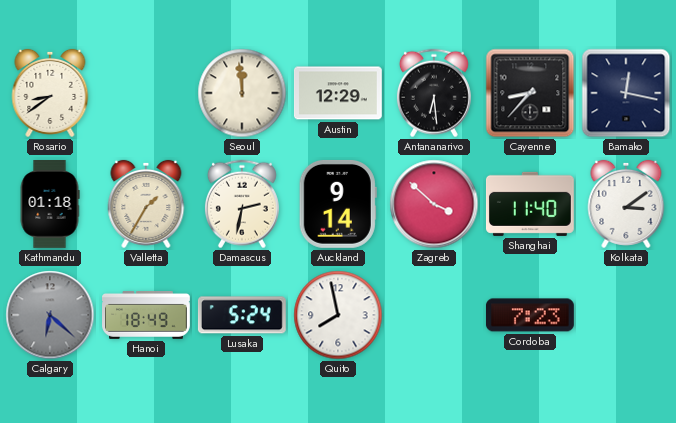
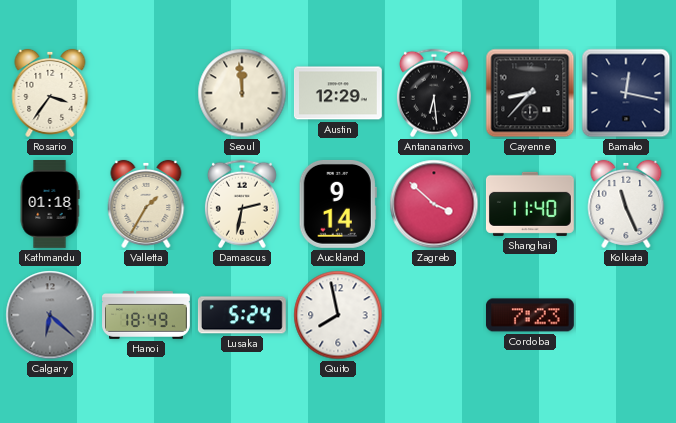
Rosario: 8:39 -> 3:36
Kolkata: 3:09 -> 11:26
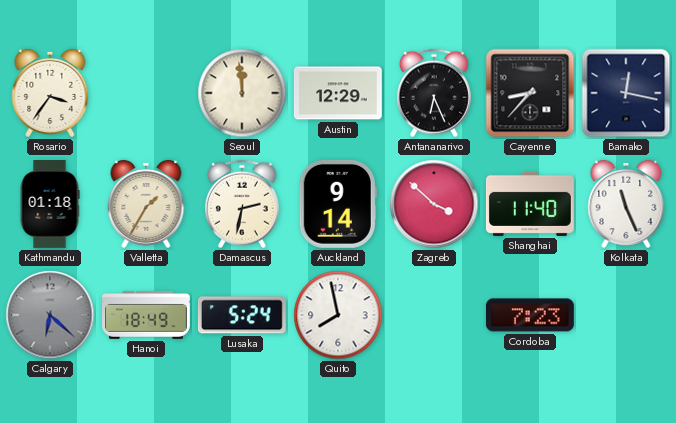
Antananarivo: 6:29 -> 6:26
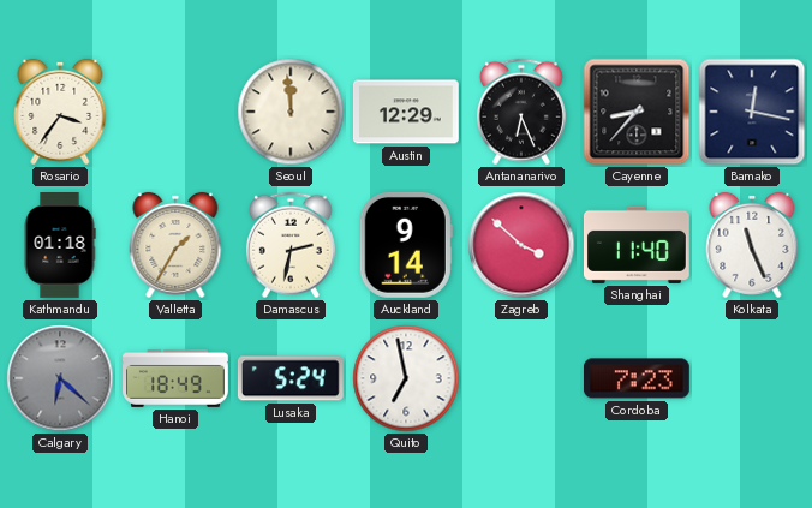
Quito: 7:58 -> 6:58
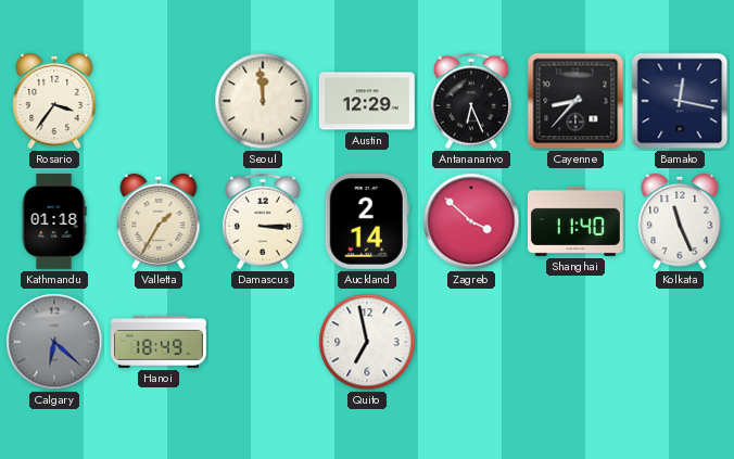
Damascus: 2:32 -> 3:15
Auckland: 9:14 -> 2:14
Lusaka: 5:24 -> none
Cordoba: 7:23 -> none
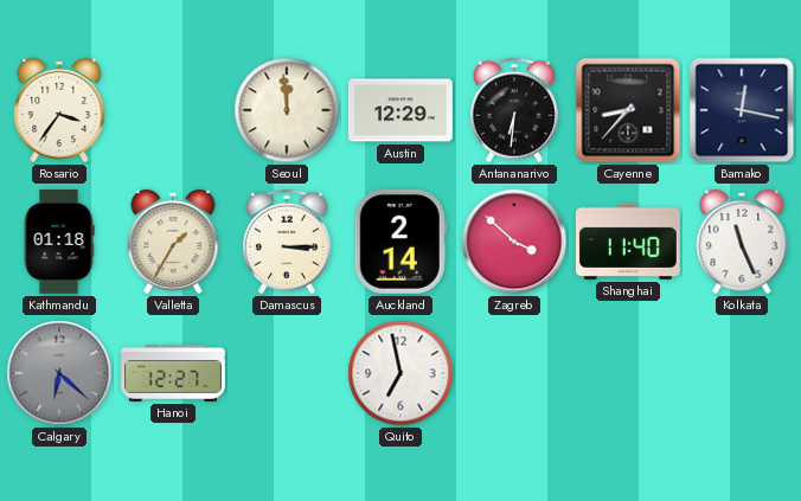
Antananarivo: 6:26 -> 6:31
Hanoi: 18:49 -> 12:27
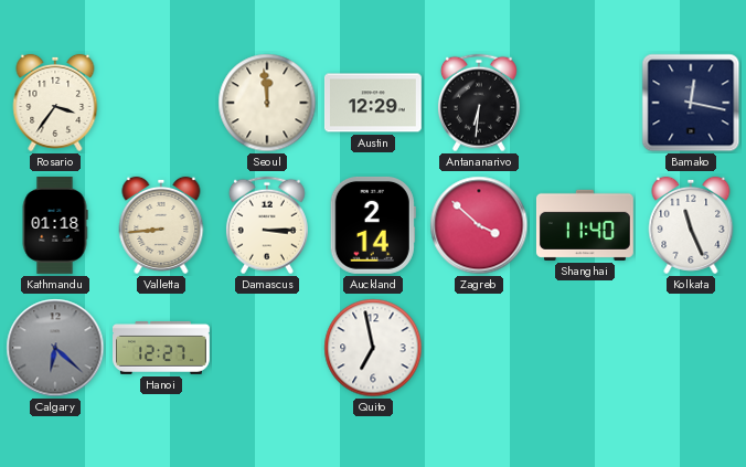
Cayenne: 8:37 -> none
Valletta: 1:35 -> 8:44
